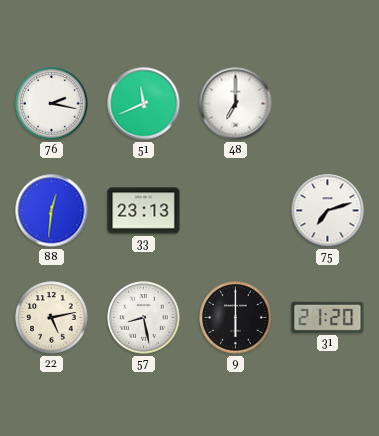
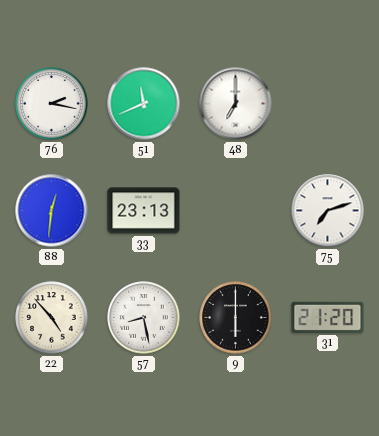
22: 5:13 -> 4:53
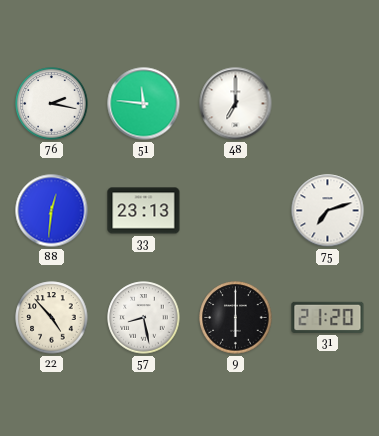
51: 11:41 -> 11:46
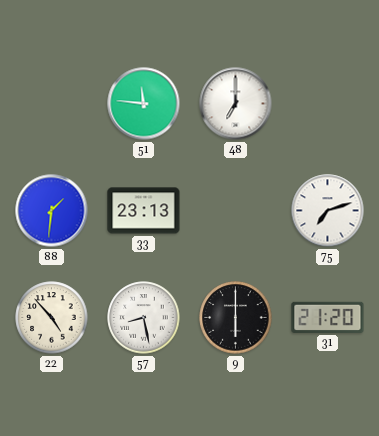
76: 2:17 -> none
88: 12:31 -> 1:31
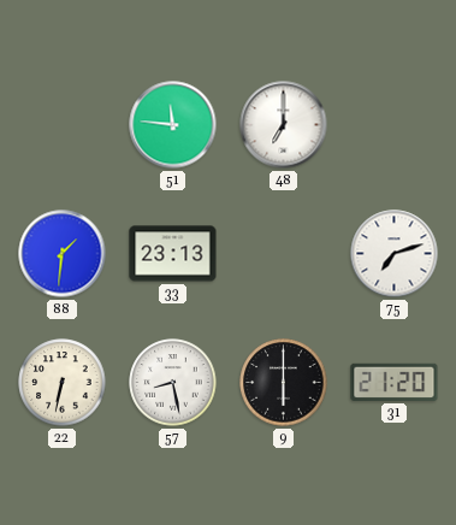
22: 4:53 -> 6:32
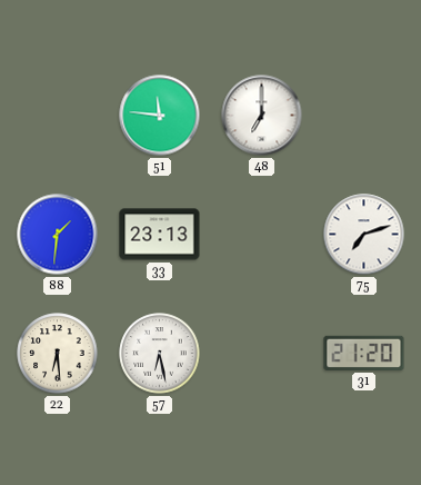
22: 6:32 -> 6:29
57: 8:28 -> 6:28
9: 6:00 -> none
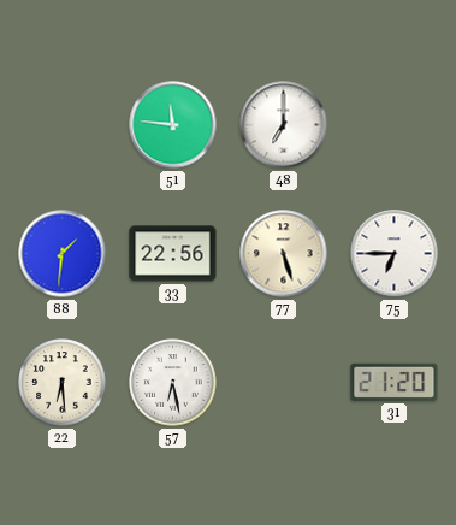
33: 23:13 -> 22:56
77: none -> 5:27
75: 7:12 -> 6:45
